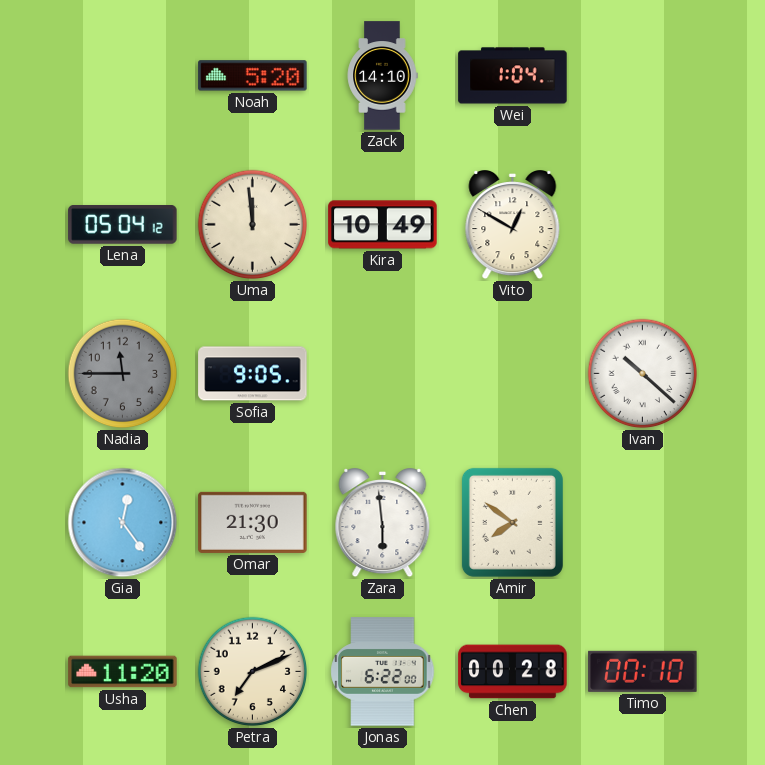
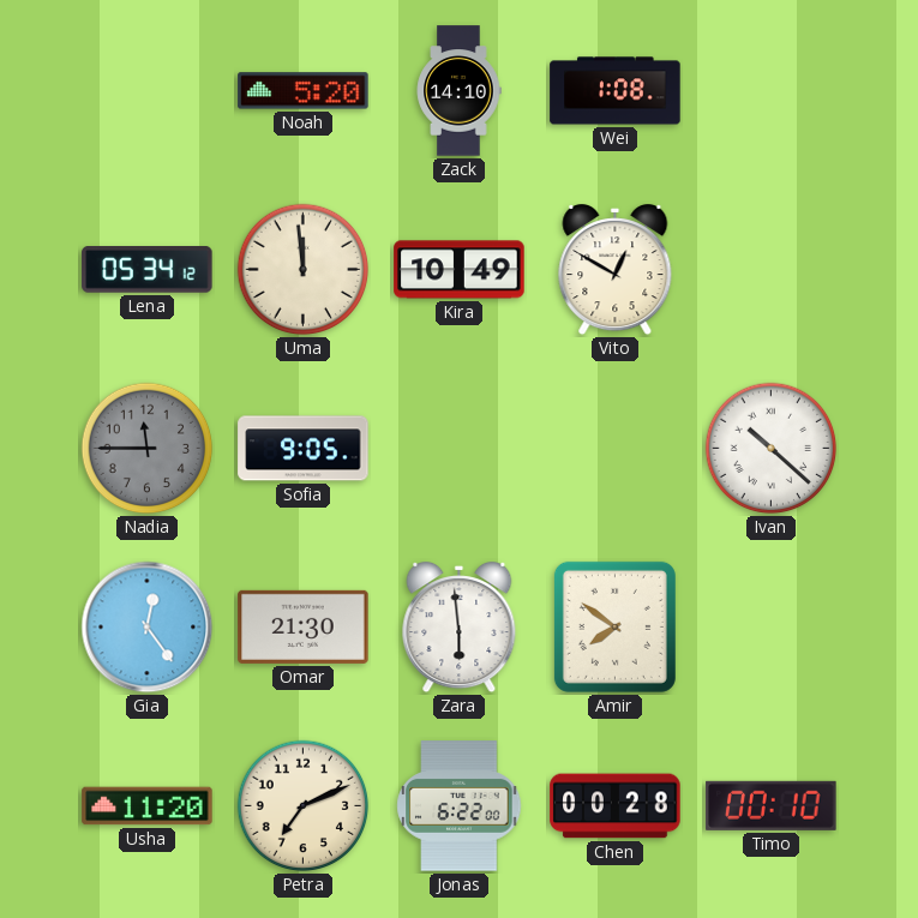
Wei: 1:04 -> 1:08
Lena: 05:04 -> 05:34
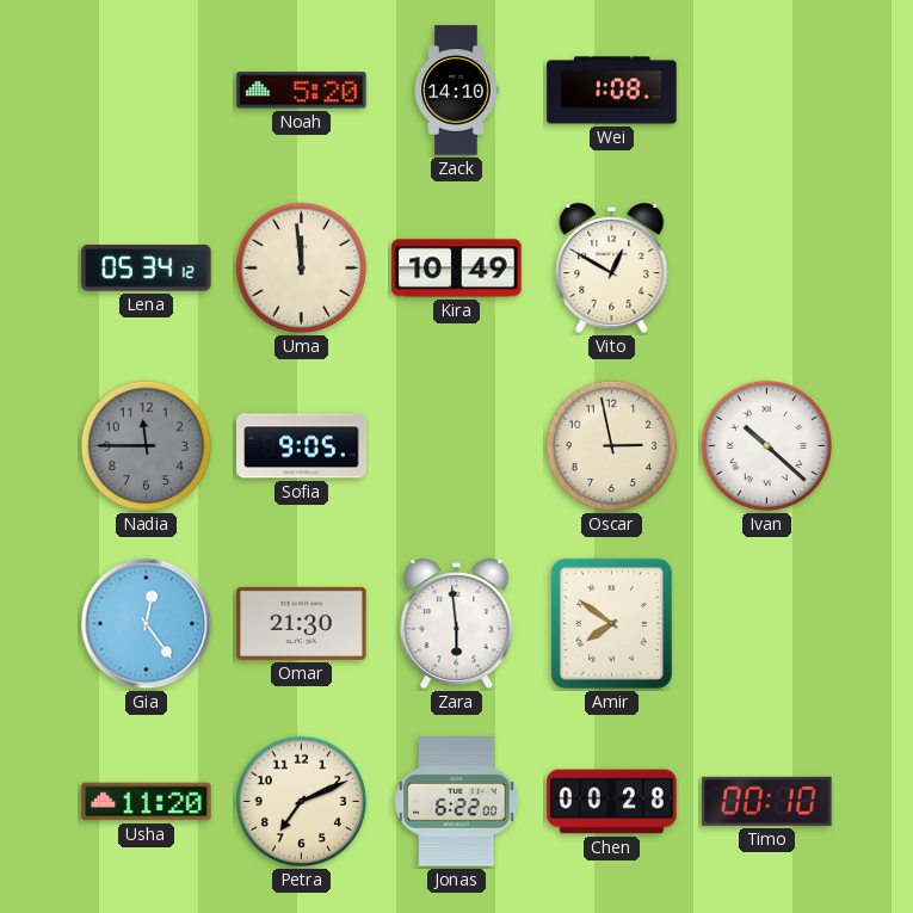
Oscar: none -> 2:58
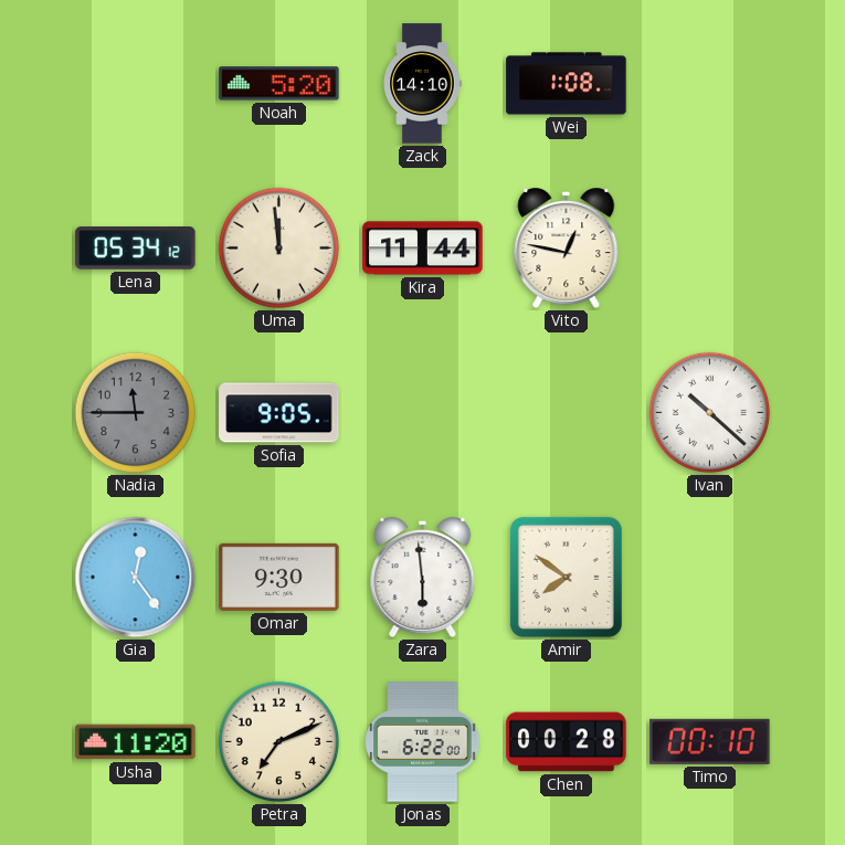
Kira: 10:49 -> 11:44
Vito: 12:50 -> 12:47
Oscar: 2:58 -> none
Omar: 21:30 -> 9:30
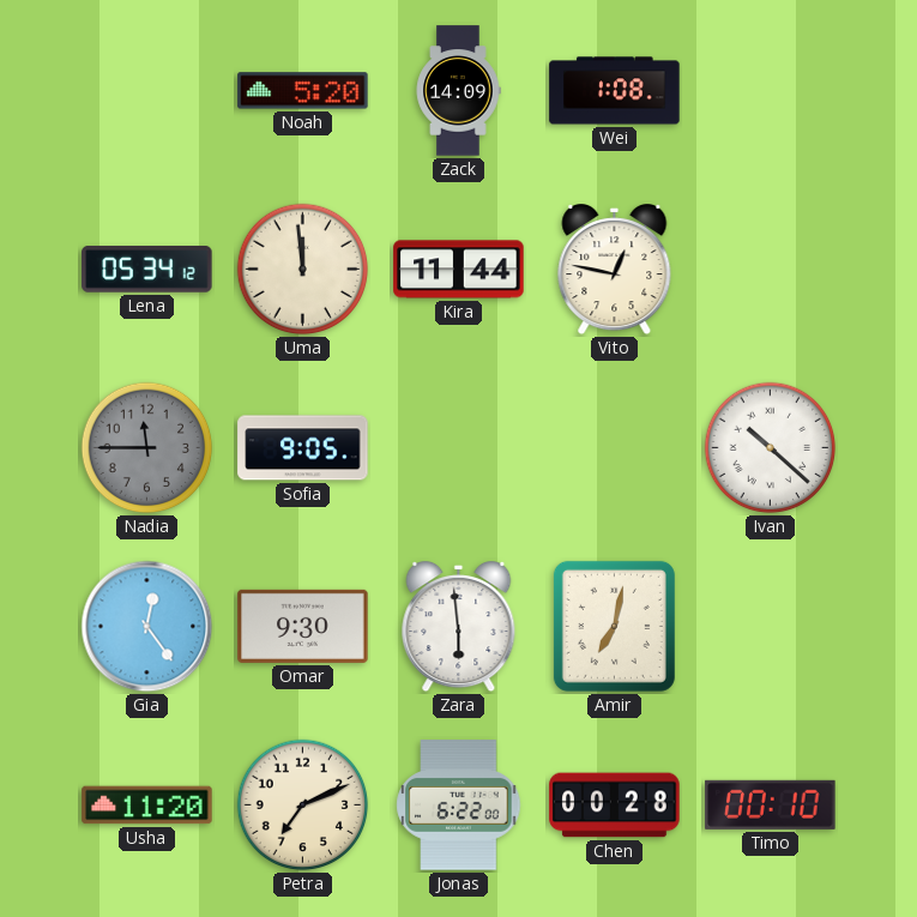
Zack: 14:10 -> 14:09
Amir: 7:51 -> 7:02
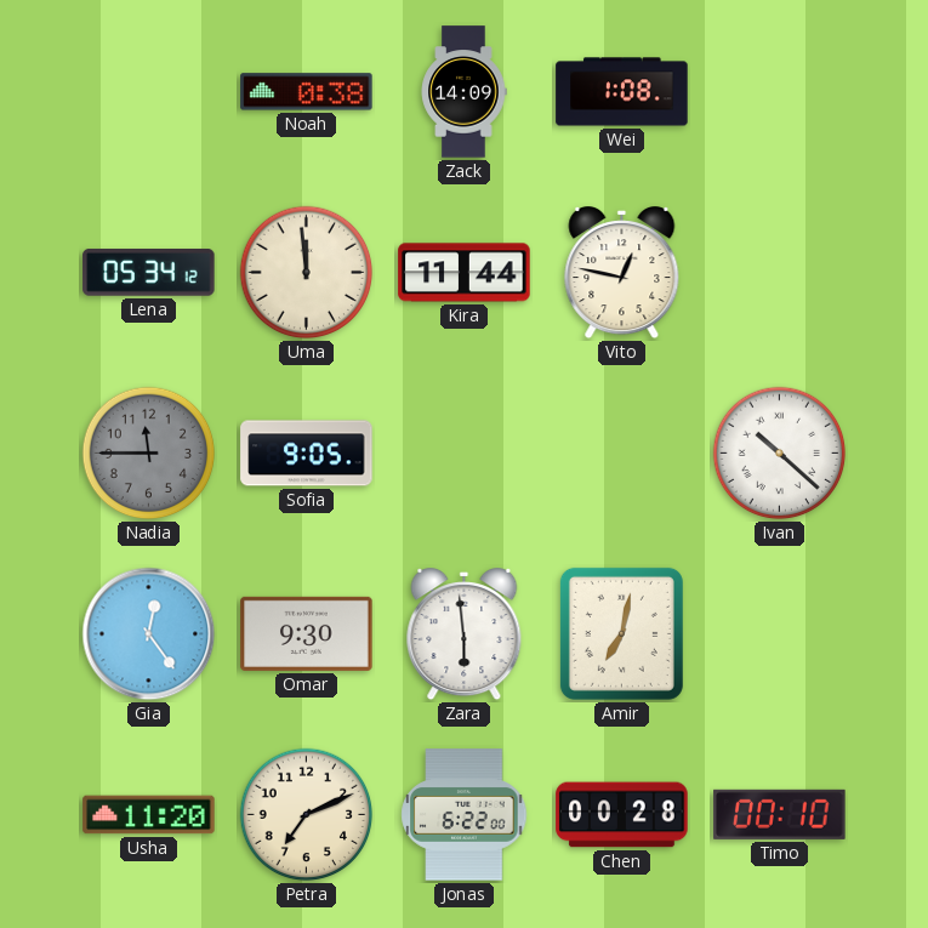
Noah: 5:20 -> 0:38
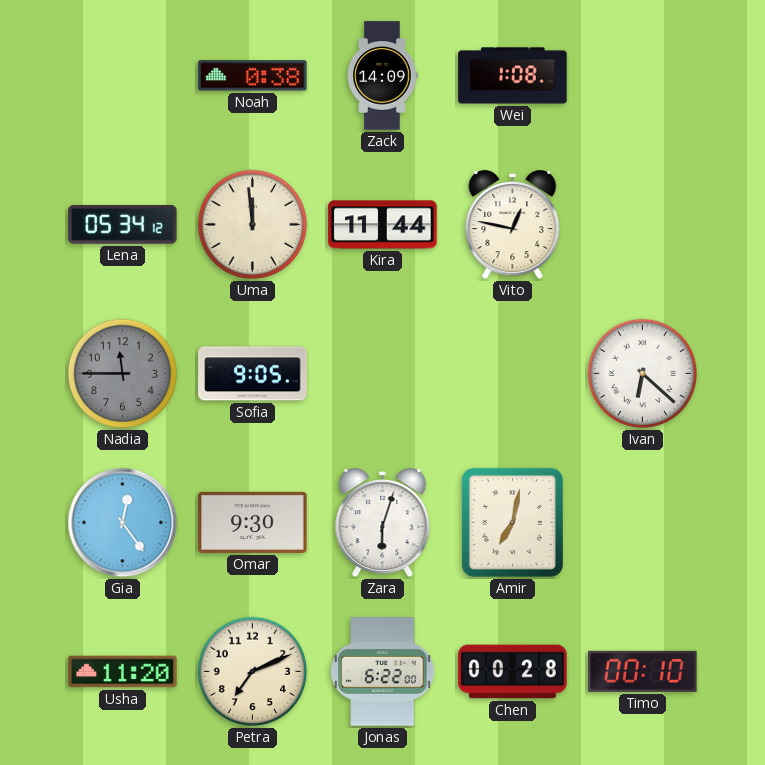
Ivan: 10:22 -> 6:22
Zara: 5:59 -> 6:03
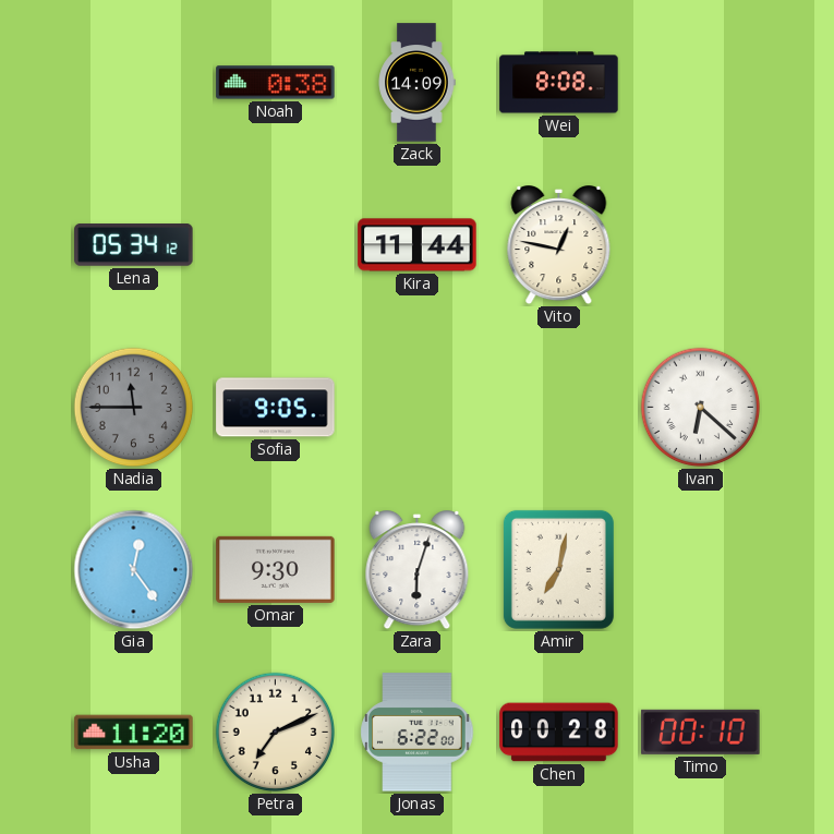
Wei: 1:08 -> 8:08
Uma: 11:59 -> none
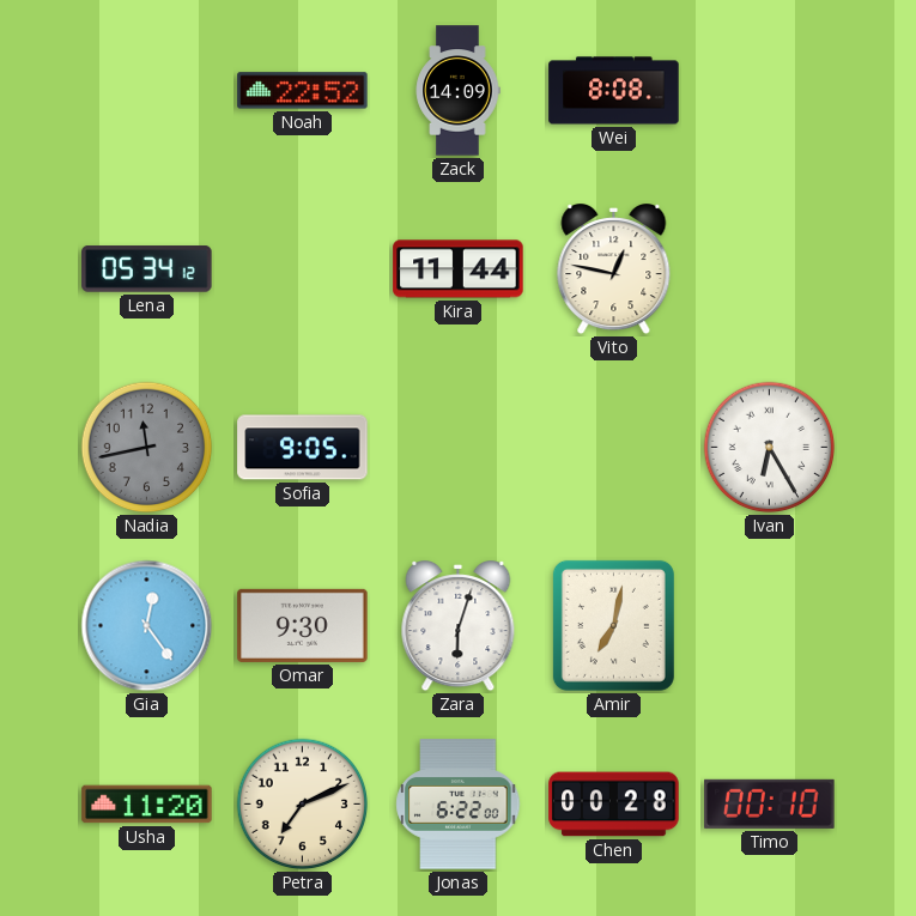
Noah: 0:38 -> 22:52
Nadia: 11:45 -> 11:43
Ivan: 6:22 -> 6:25
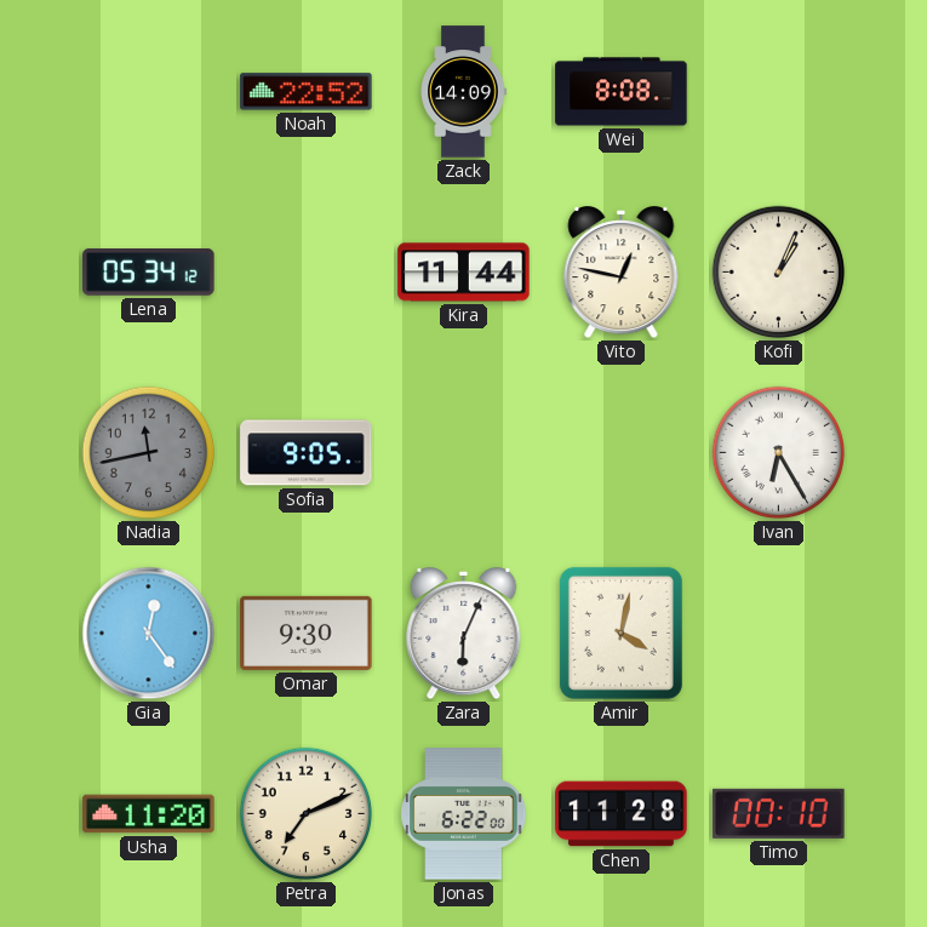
Kofi: none -> 1:04
Zara: 6:03 -> 6:04
Amir: 7:02 -> 4:02
Chen: 00:28 -> 11:28
